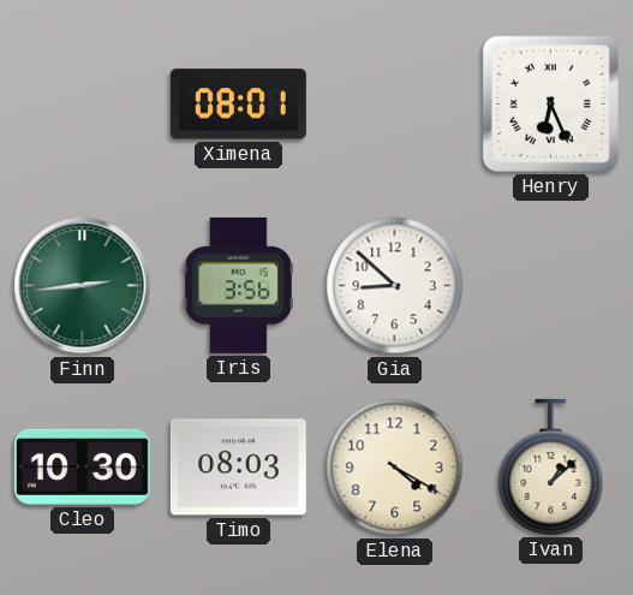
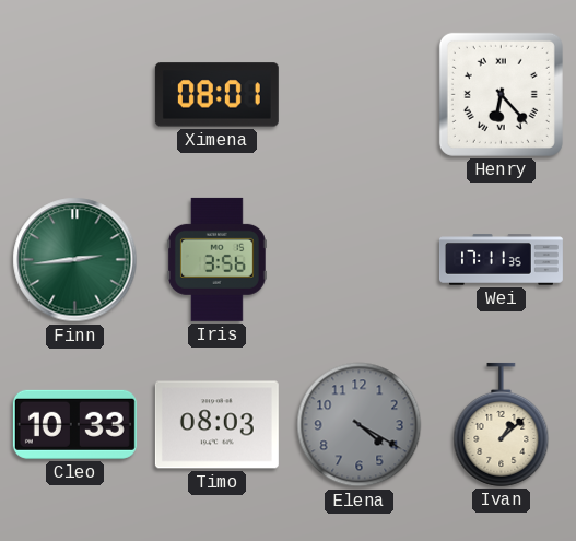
Henry: 6:26 -> 6:23
Gia: 8:52 -> none
Wei: none -> 17:11
Cleo: 10:30 -> 10:33
Elena dial: cream -> grey
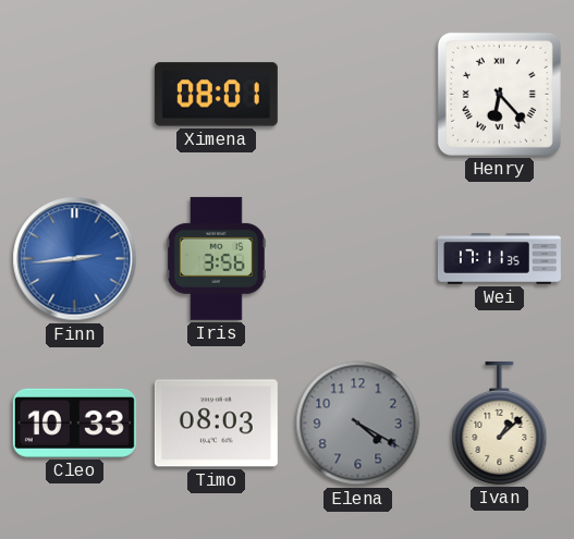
Finn dial: green -> blue
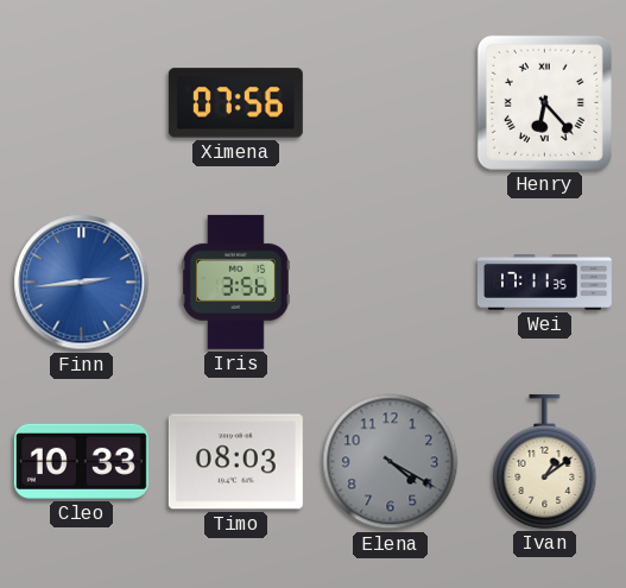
Ximena: 08:01 -> 07:56
Ivan: 1:08 -> 1:09
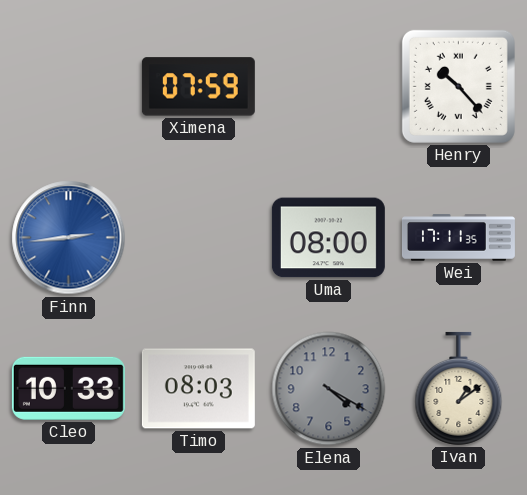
Ximena: 07:56 -> 07:59
Henry: 6:23 -> 10:23
Iris: 3:56 -> none
Uma: none -> 08:00
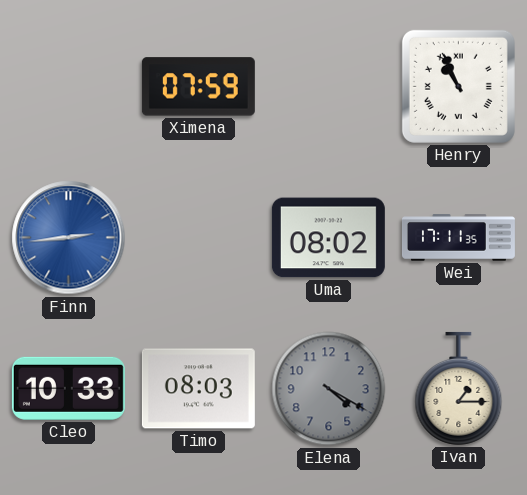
Henry: 10:23 -> 10:56
Uma: 08:00 -> 08:02
Ivan: 1:09 -> 1:15
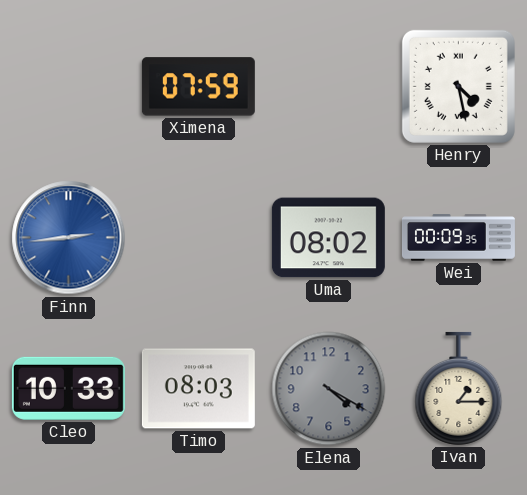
Henry: 10:56 -> 4:28
Wei: 17:11 -> 00:09
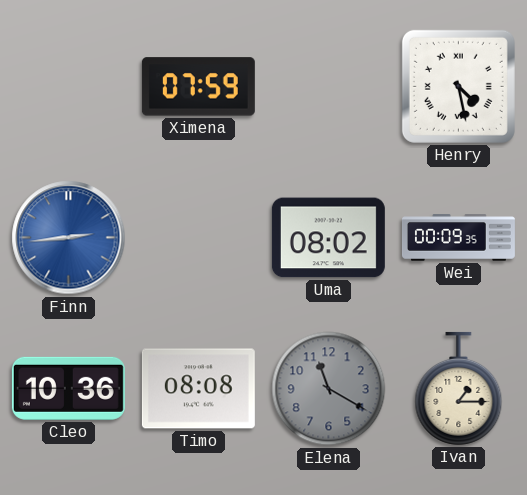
Cleo: 10:33 -> 10:36
Timo: 08:03 -> 08:08
Elena: 4:20 -> 11:20
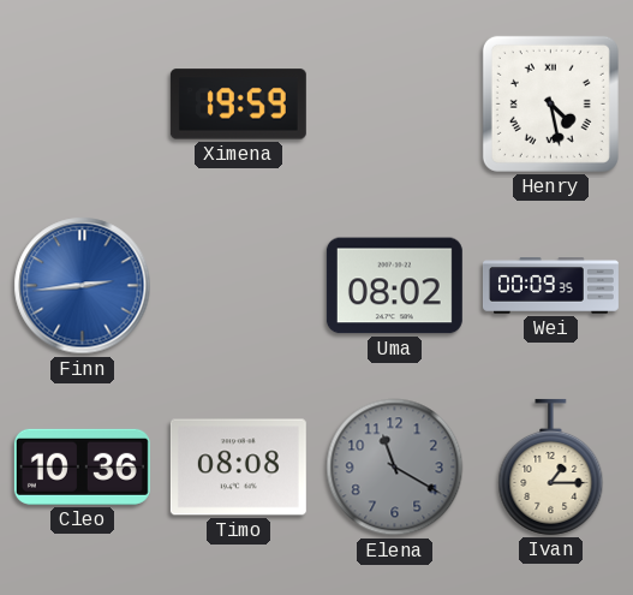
Ximena: 07:59 -> 19:59
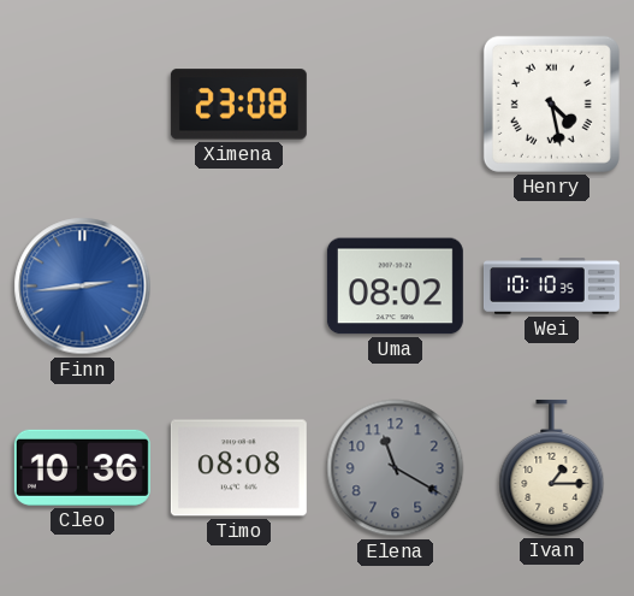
Ximena: 19:59 -> 23:08
Wei: 00:09 -> 10:10
